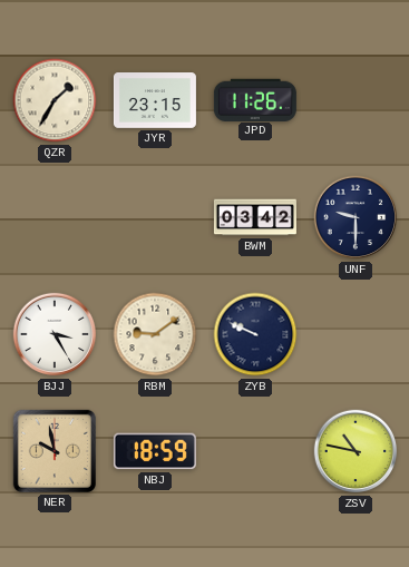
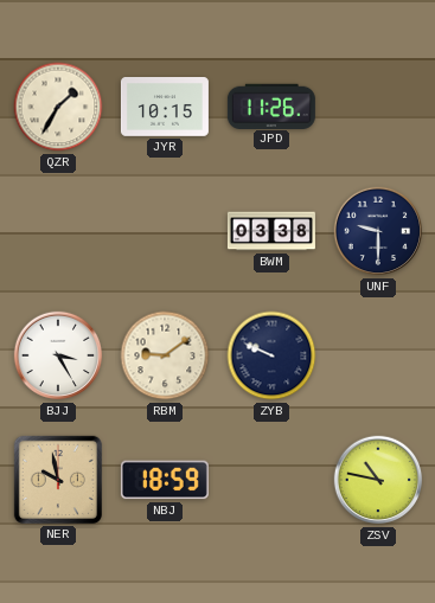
JYR: 23:15 -> 10:15
BWM: 03:42 -> 03:38
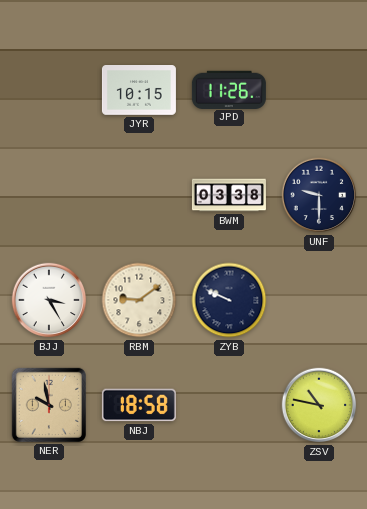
QZR: 1:35 -> none
NBJ: 18:59 -> 18:58
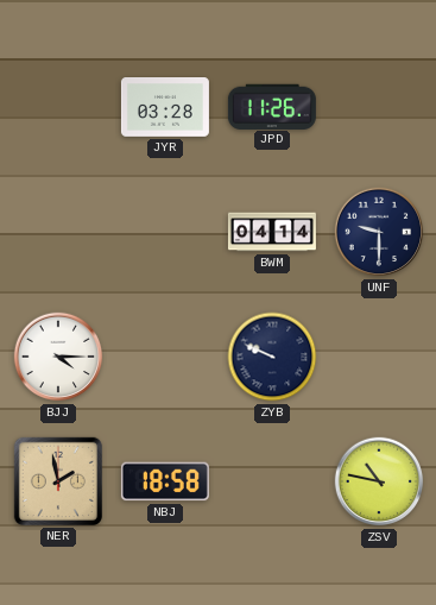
JYR: 10:15 -> 03:28
BWM: 03:38 -> 04:14
BJJ: 3:25 -> 4:15
RBM: 9:09 -> none
NER: 9:58 -> 1:58
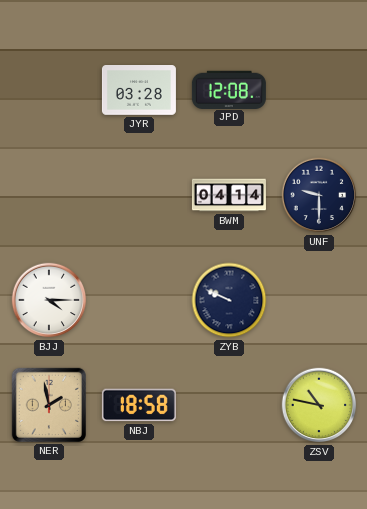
JPD: 11:26 -> 12:08
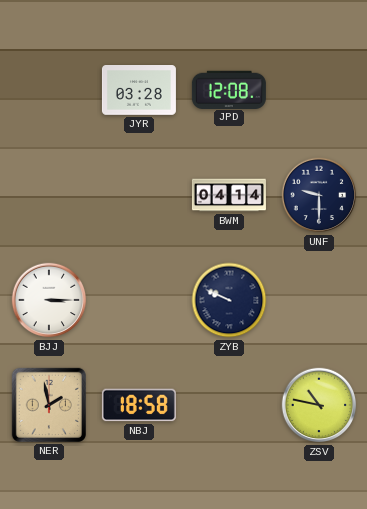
BJJ: 4:15 -> 3:15
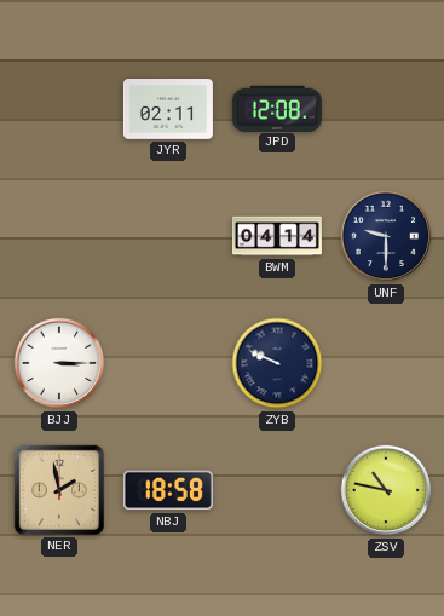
JYR: 03:28 -> 02:11
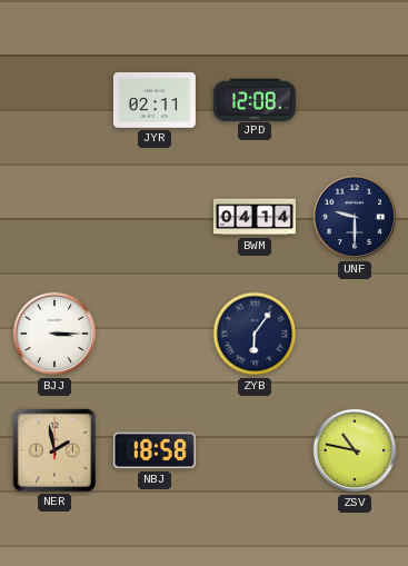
ZYB: 9:49 -> 6:06
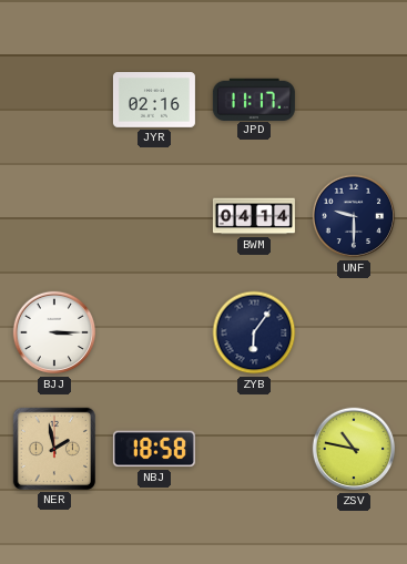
JYR: 02:11 -> 02:16
JPD: 12:08 -> 11:17
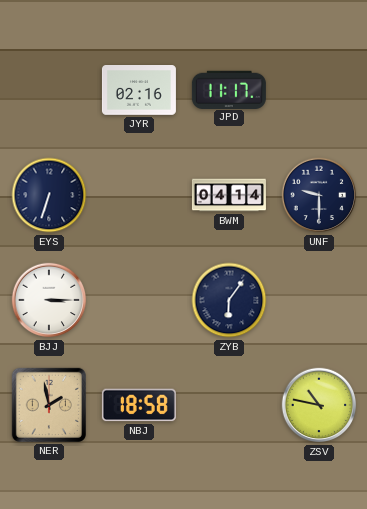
EYS: none -> 6:33
